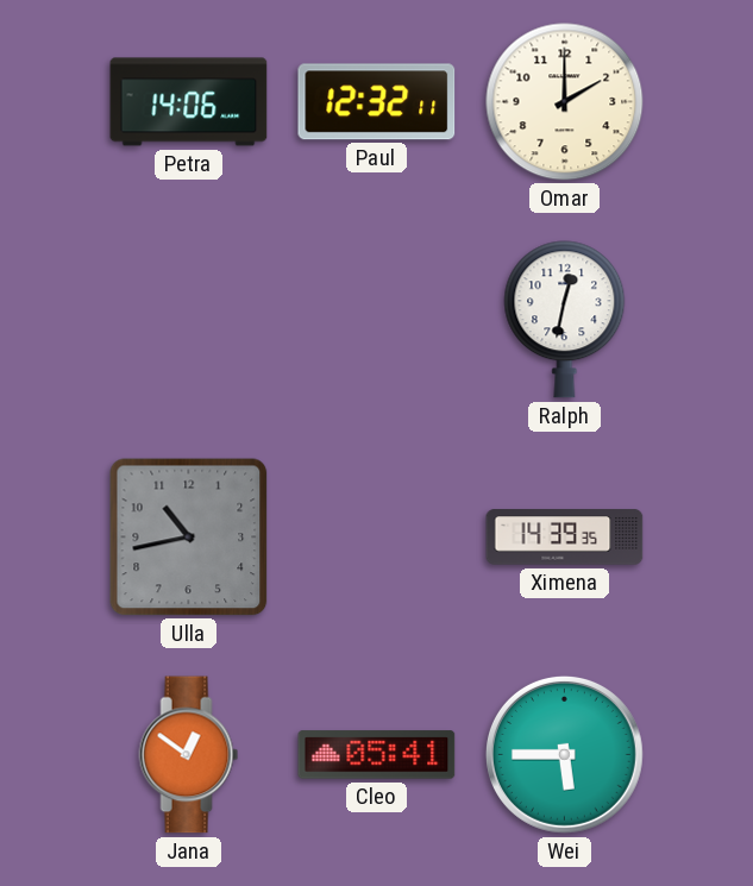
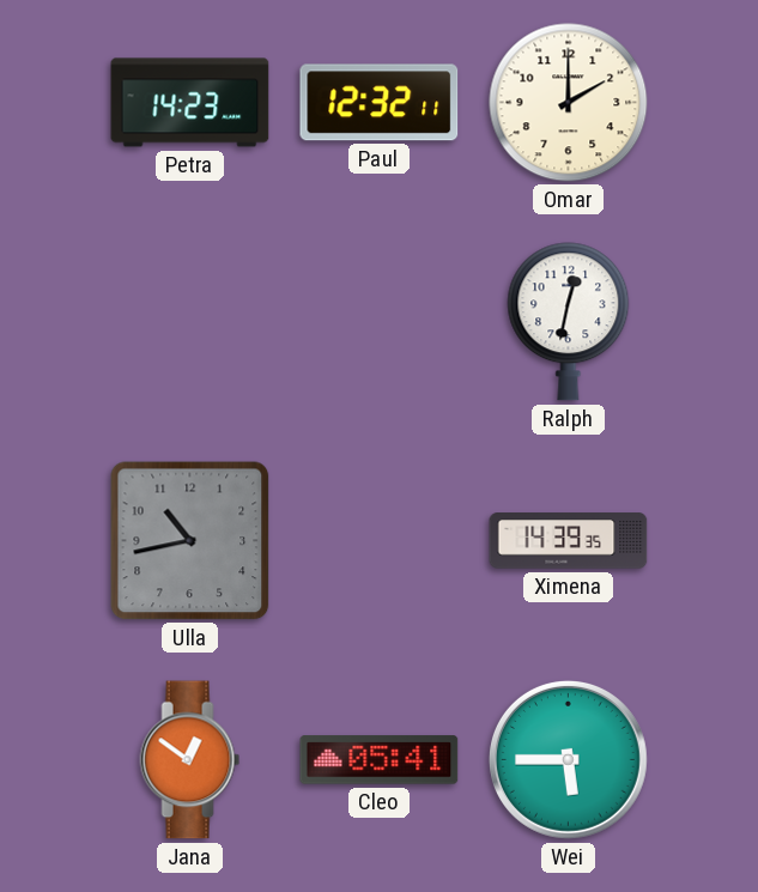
Petra: 14:06 -> 14:23
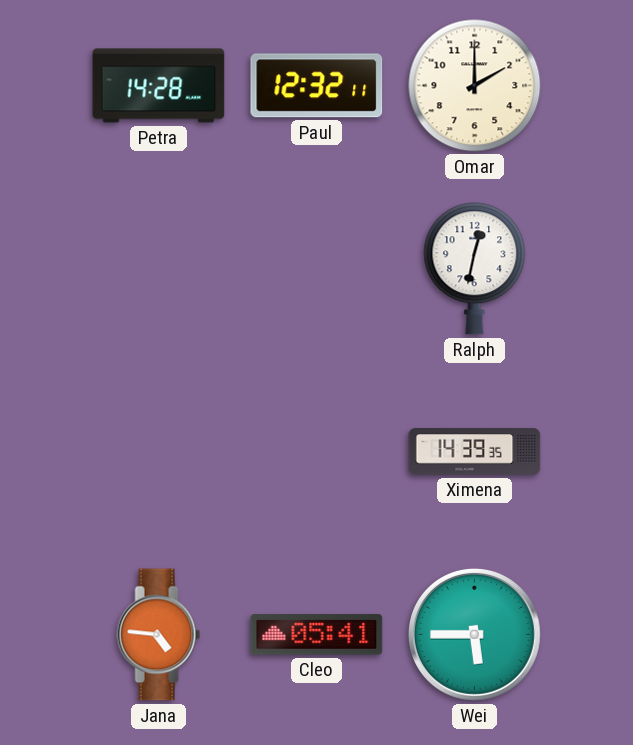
Petra: 14:23 -> 14:28
Ulla: 10:43 -> none
Jana: 12:51 -> 4:46
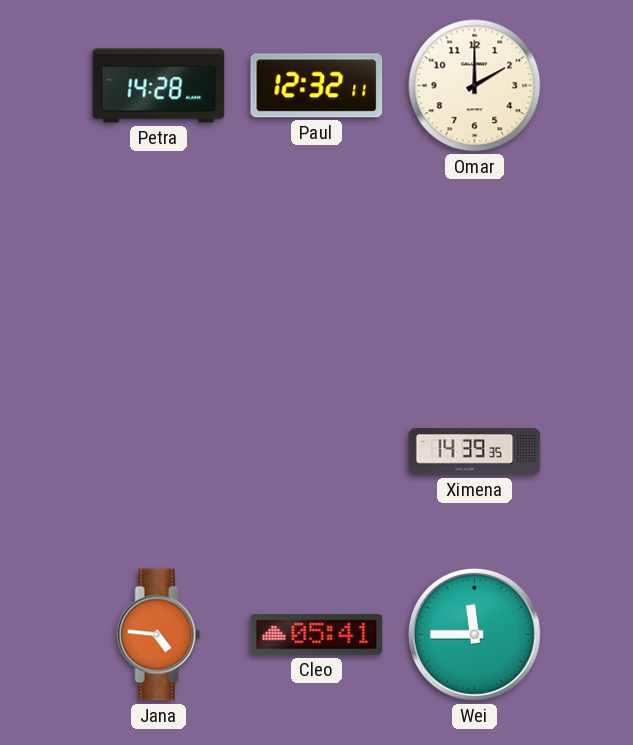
Ralph: 12:32 -> none
Wei: 5:45 -> 11:45
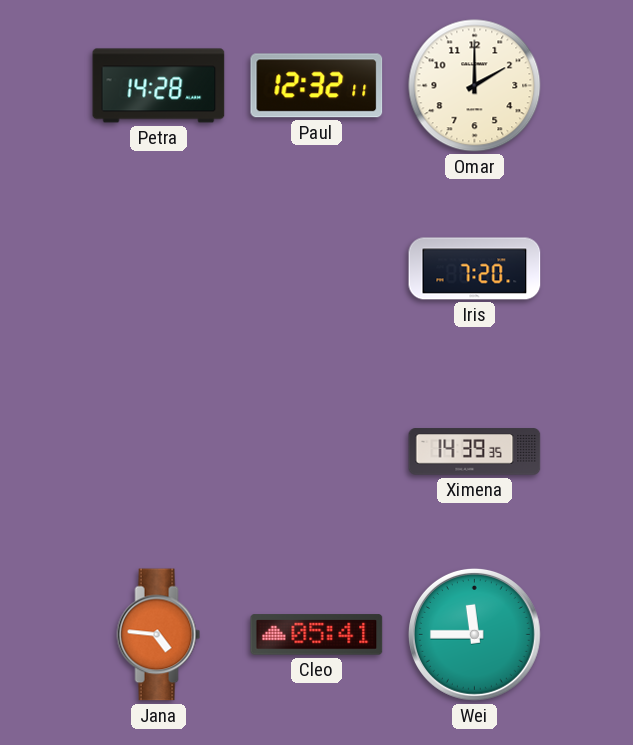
Iris: none -> 7:20
